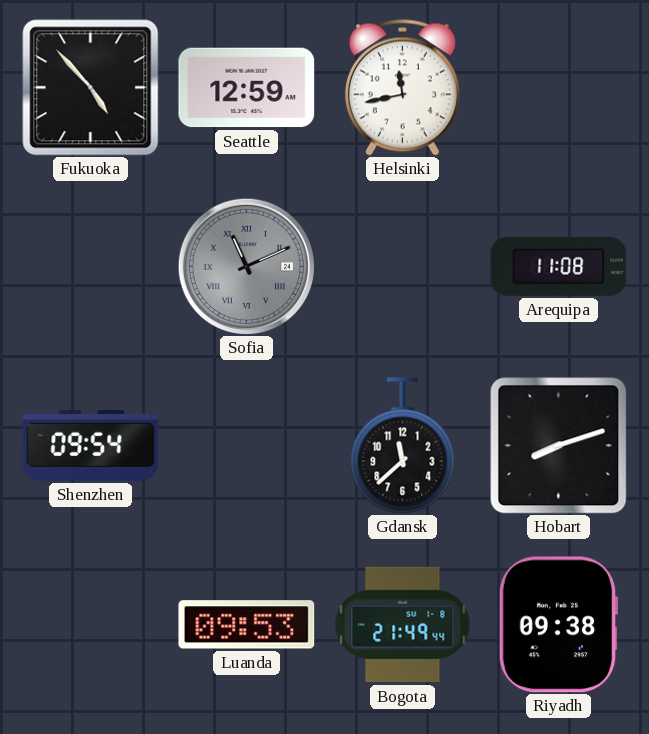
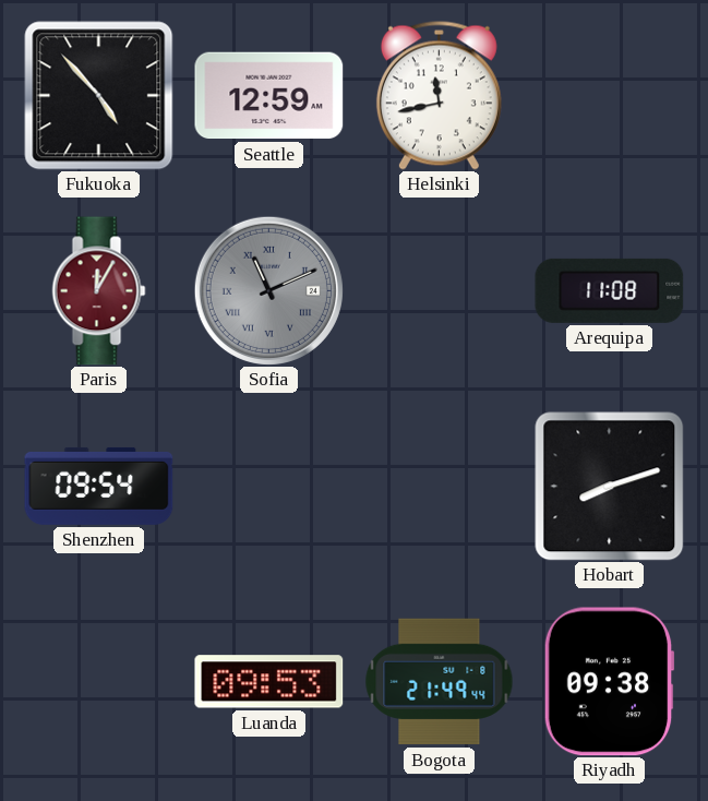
Paris: none -> 12:05
Gdansk: 11:38 -> none
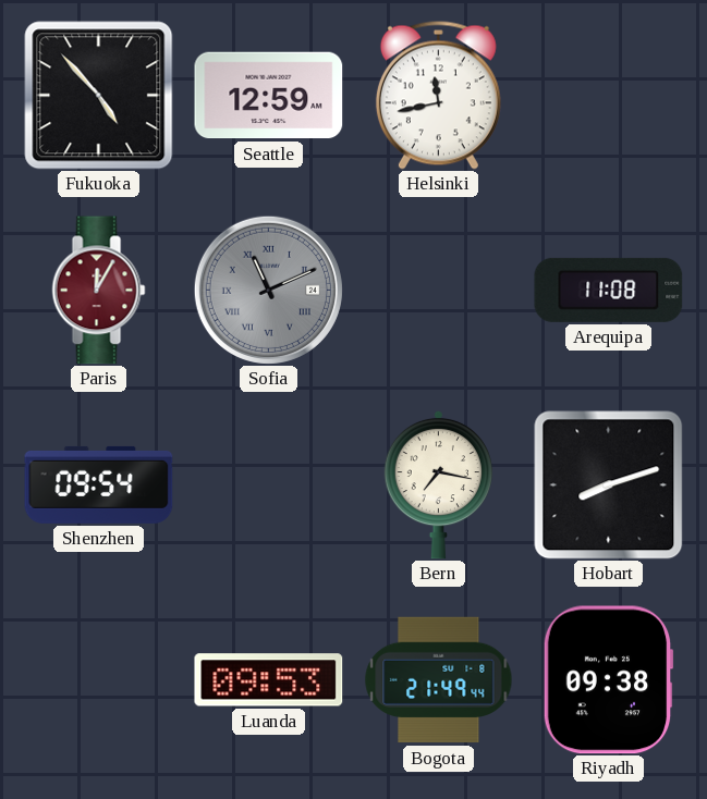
Bern: none -> 7:17
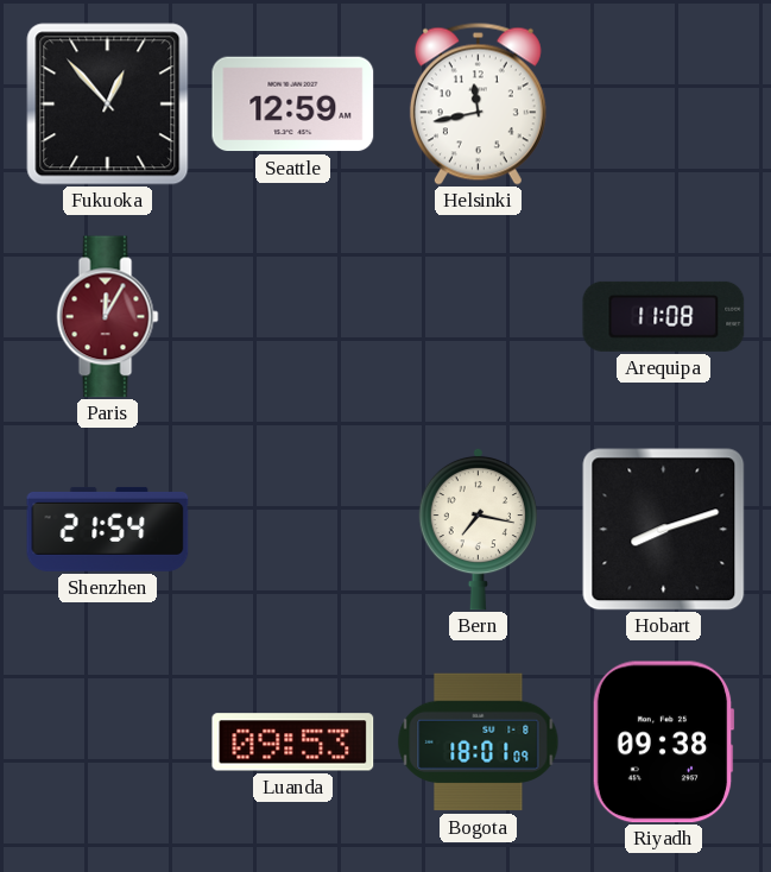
Fukuoka: 4:53 -> 12:53
Sofia: 11:11 -> none
Shenzhen: 09:54 -> 21:54
Bogota: 21:49 -> 18:01
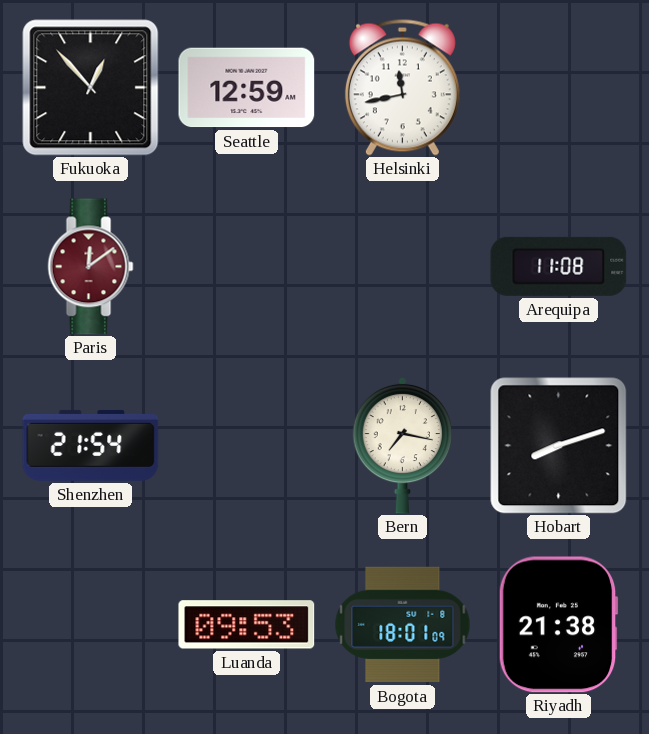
Paris: 12:05 -> 12:09
Riyadh: 09:38 -> 21:38
